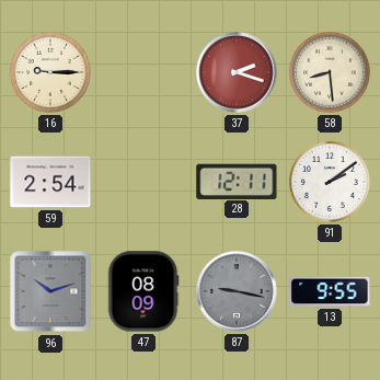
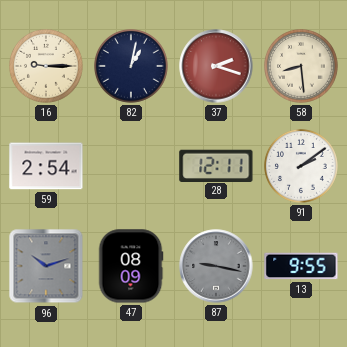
82: none -> 1:02
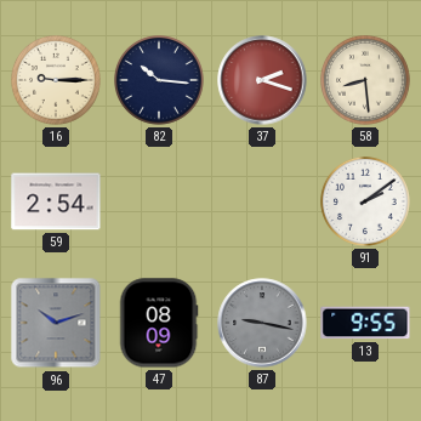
82: 1:02 -> 10:16
28: 12:11 -> none
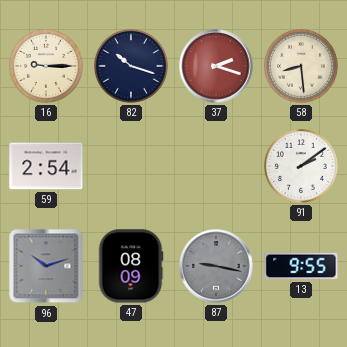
82: 10:16 -> 10:18
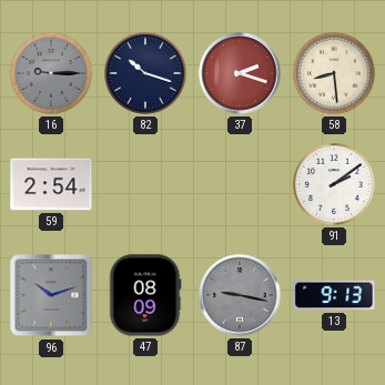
16 dial: cream -> grey
13: 9:55 -> 9:13
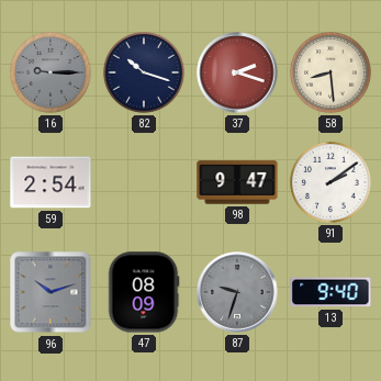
98: none -> 9:47
87: 9:17 -> 9:33
13: 9:13 -> 9:40
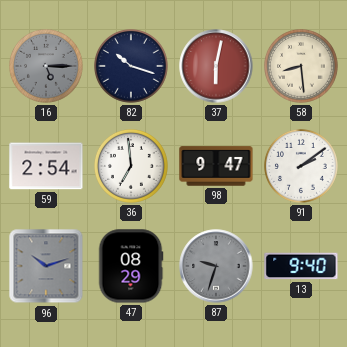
16: 9:15 -> 5:15
37: 2:18 -> 6:02
36: none -> 6:59
47: 08:09 -> 08:29
